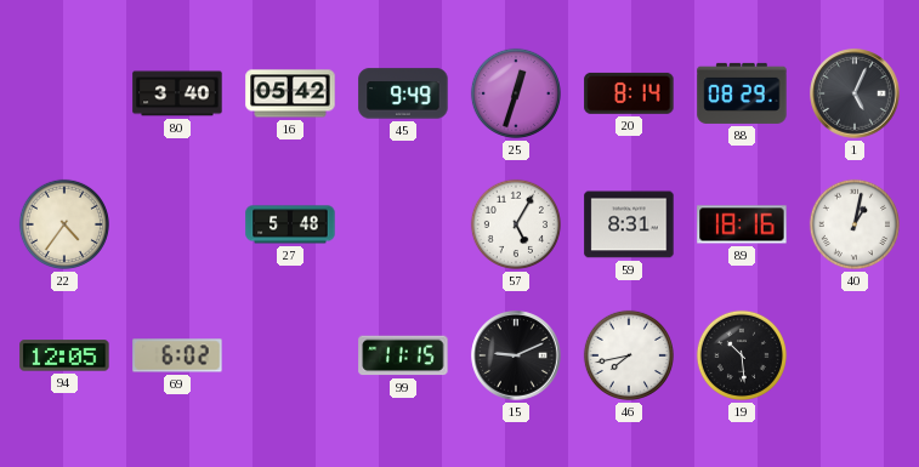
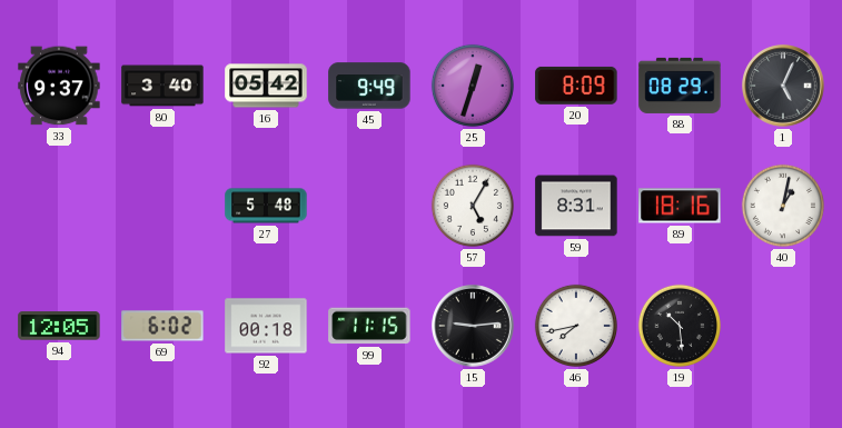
33: none -> 9:37
20: 8:14 -> 8:09
22: 4:36 -> none
92: none -> 00:18
15: 9:11 -> 9:14
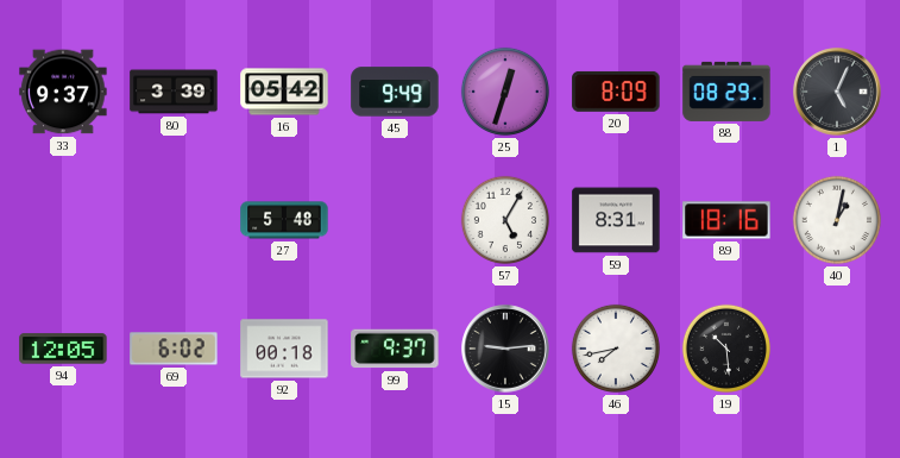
80: 3:40 -> 3:39
99: 11:15 -> 9:37
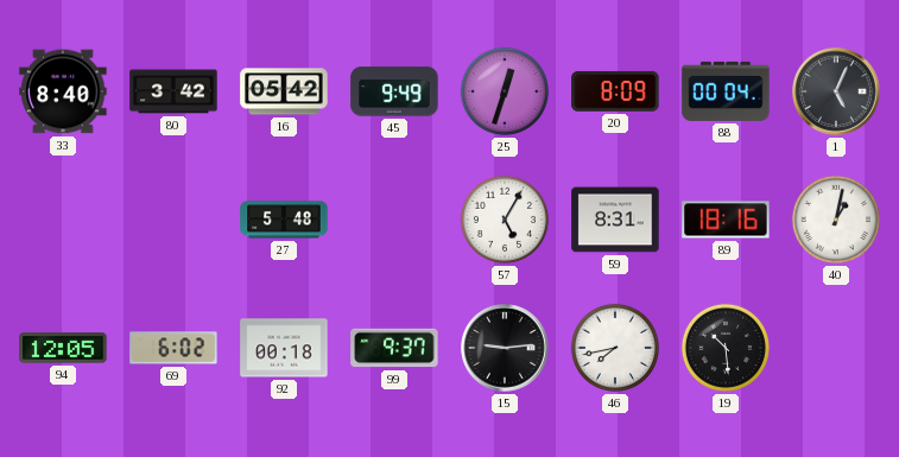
33: 9:37 -> 8:40
80: 3:39 -> 3:42
88: 08:29 -> 00:04
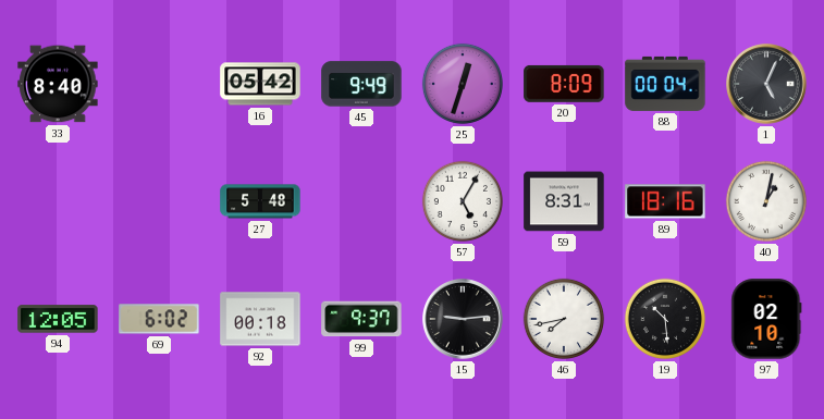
80: 3:42 -> none
97: none -> 02:10
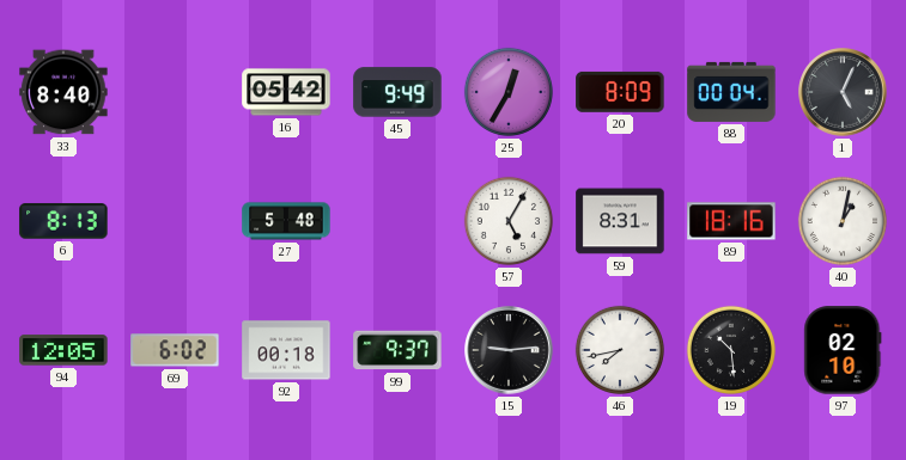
25: 12:33 -> 12:35
6: none -> 8:13
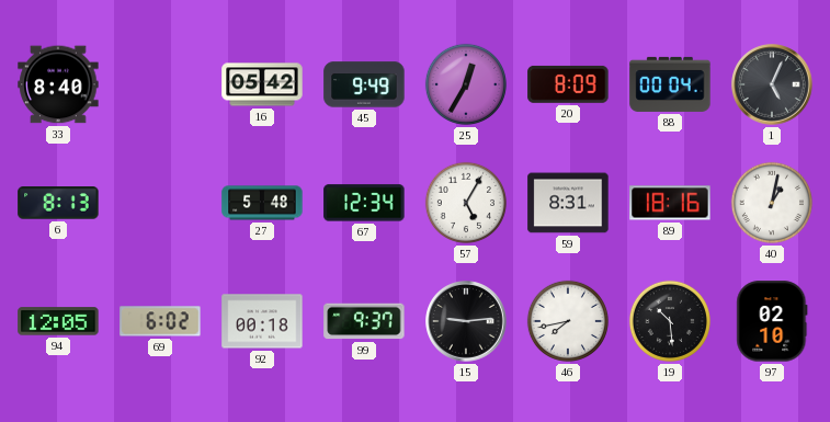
67: none -> 12:34
